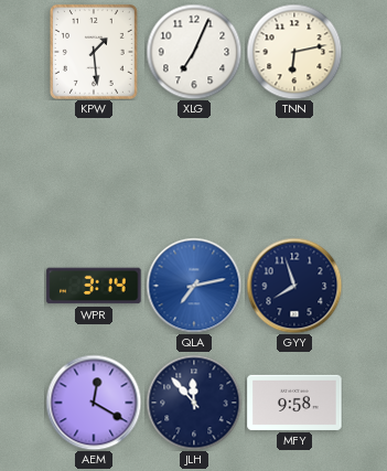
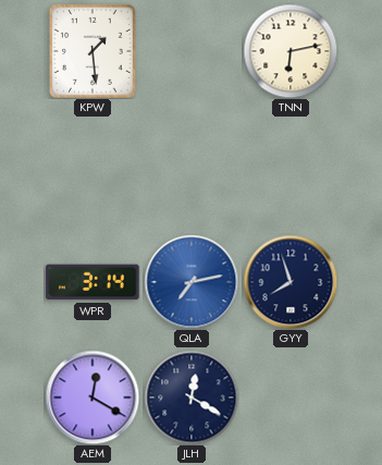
XLG: 7:04 -> none
JLH: 11:53 -> 12:20
MFY: 9:58 -> none
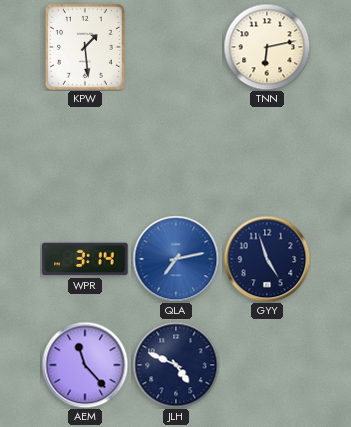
GYY: 7:57 -> 4:57
AEM: 12:20 -> 11:23
JLH: 12:20 -> 4:49
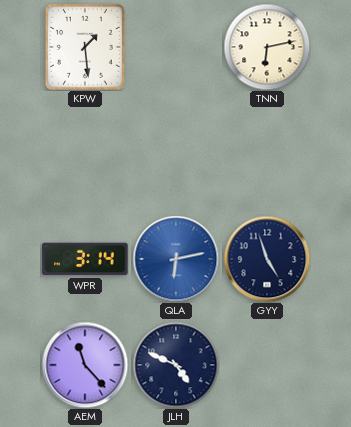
QLA: 7:13 -> 6:13
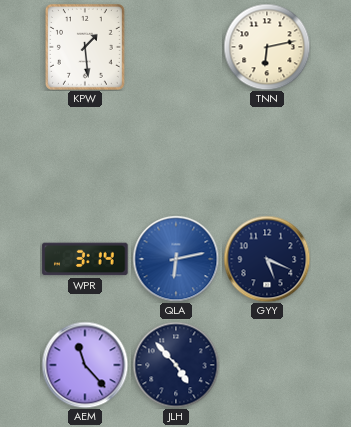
GYY: 4:57 -> 5:19
JLH: 4:49 -> 4:53
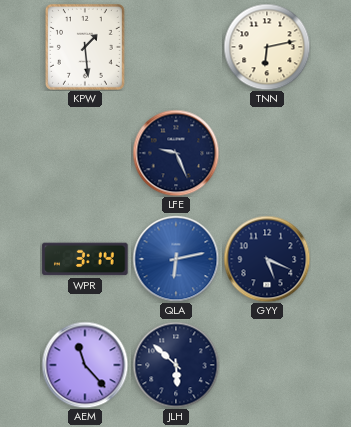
LFE: none -> 9:26
JLH: 4:53 -> 5:52
